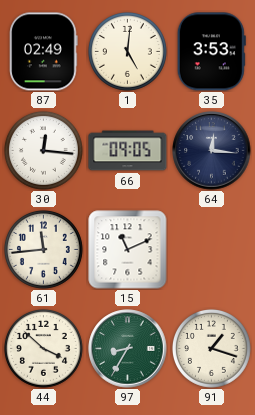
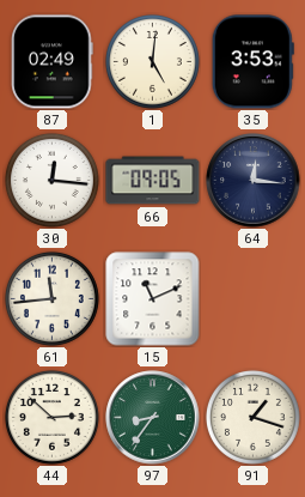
44: 3:52 -> 2:52
97: 8:35 -> 8:36
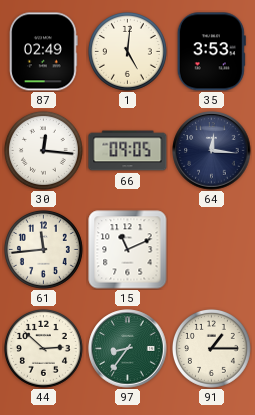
91: 1:18 -> 1:15
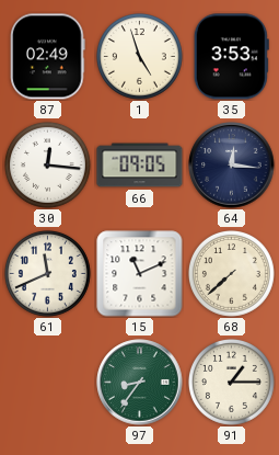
1: 5:01 -> 4:57
61: 11:44 -> 11:41
68: none -> 7:38
44: 2:52 -> none
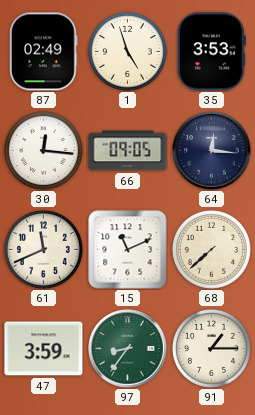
47: none -> 3:59
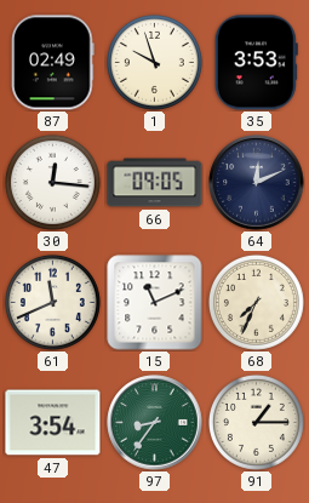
1: 4:57 -> 9:57
64: 12:16 -> 12:11
68: 7:38 -> 7:34
47: 3:59 -> 3:54
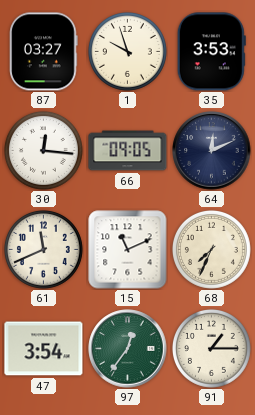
87: 02:49 -> 03:27
97: 8:36 -> 12:36
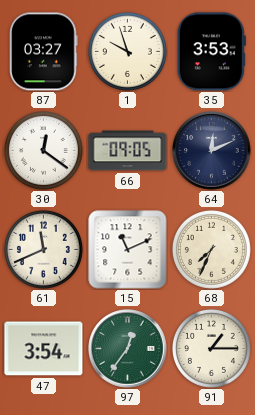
30: 12:16 -> 12:21
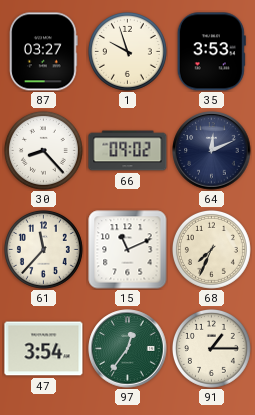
30: 12:21 -> 8:23
66: 09:05 -> 09:02
61: 11:41 -> 11:37
